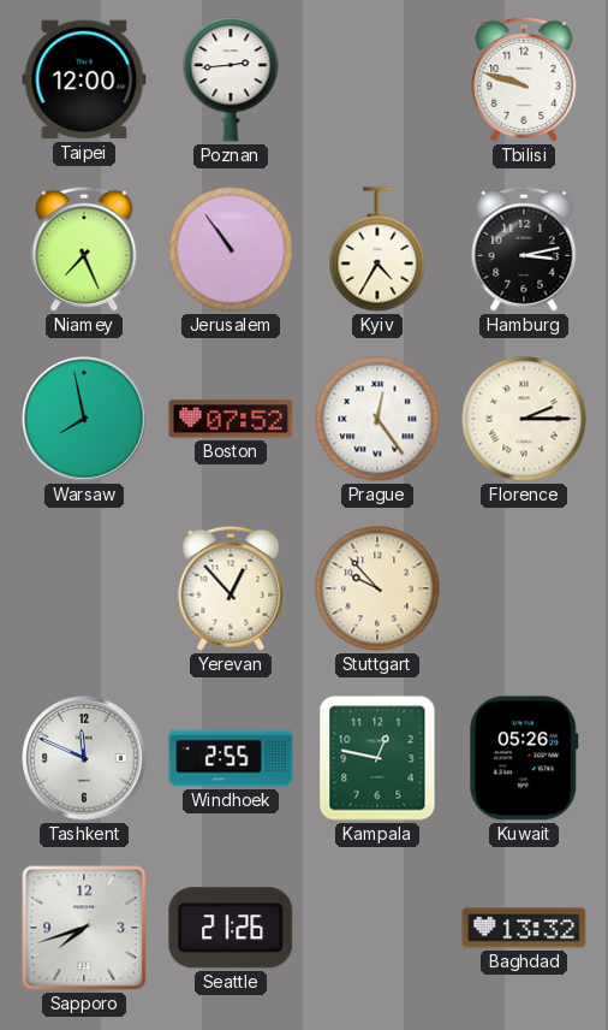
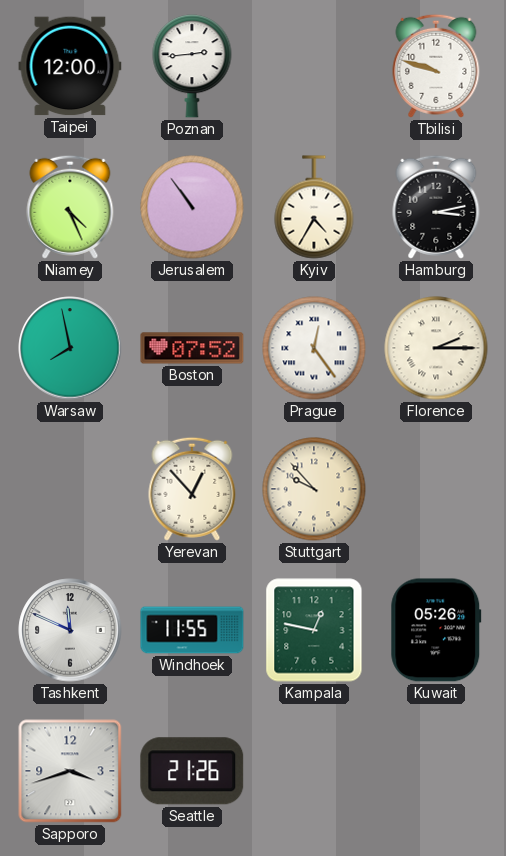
Niamey: 7:26 -> 4:26
Windhoek: 2:55 -> 11:55
Sapporo: 7:42 -> 3:42
Baghdad: 13:32 -> none
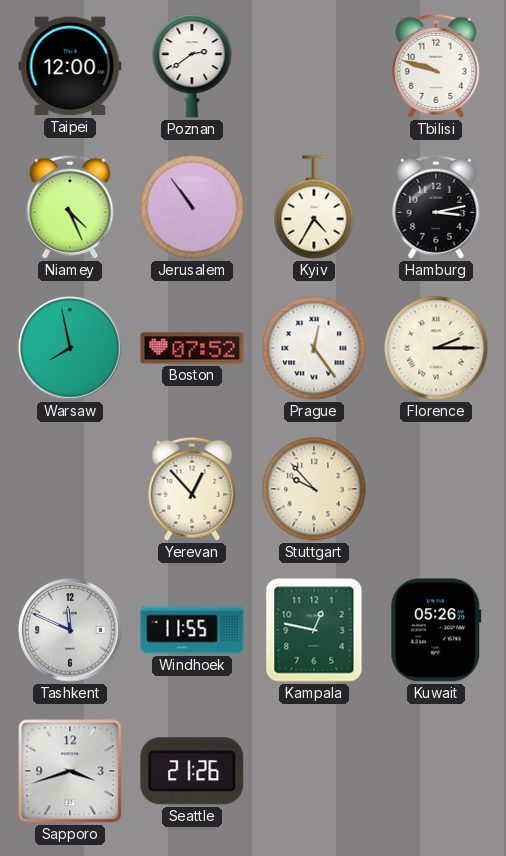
Poznan: 2:44 -> 2:39
